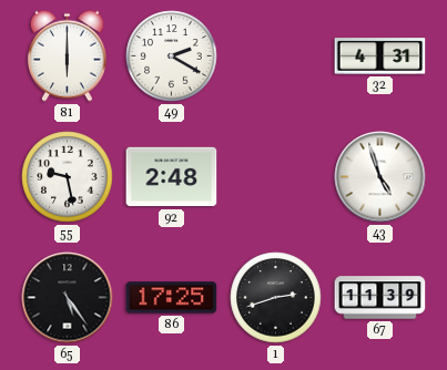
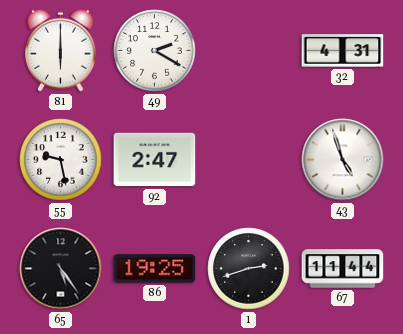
92: 2:48 -> 2:47
86: 17:25 -> 19:25
67: 11:39 -> 11:44
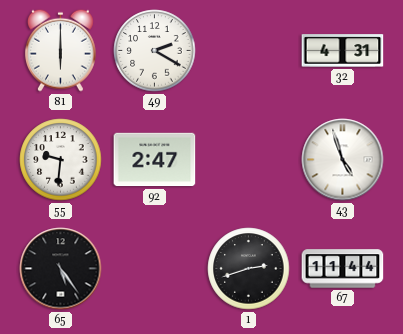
55: 9:28 -> 9:31
86: 19:25 -> none
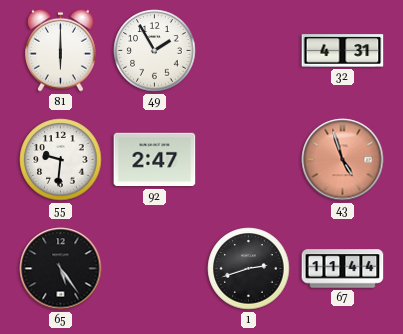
49: 2:20 -> 1:55
43 dial: white -> salmon
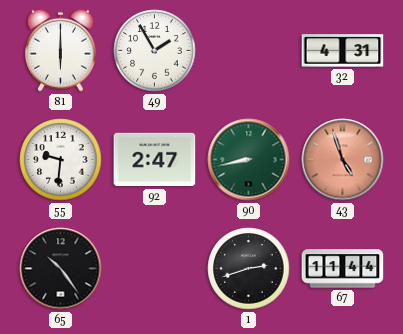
90: none -> 8:43
65: 5:24 -> 10:24
